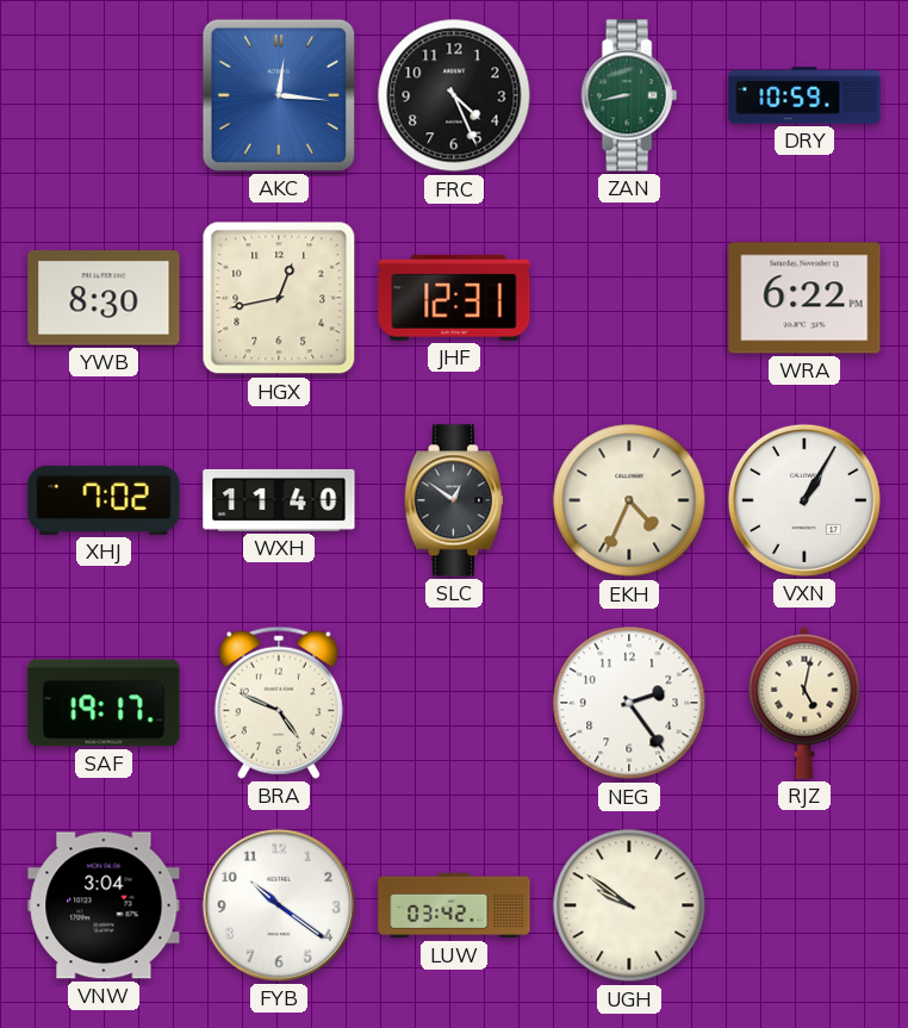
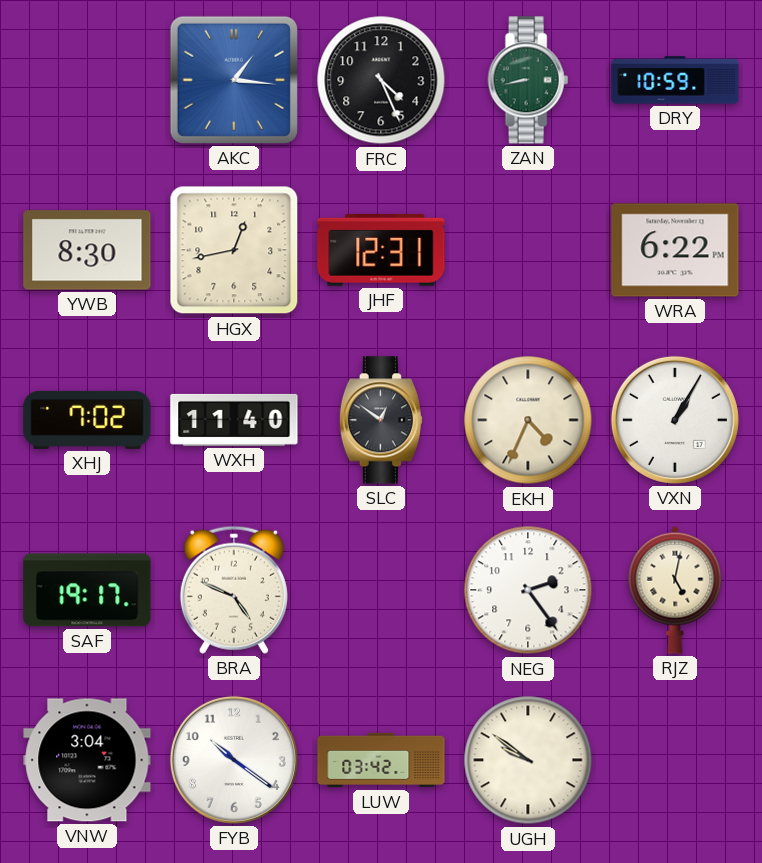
AKC: 12:16 -> 1:16
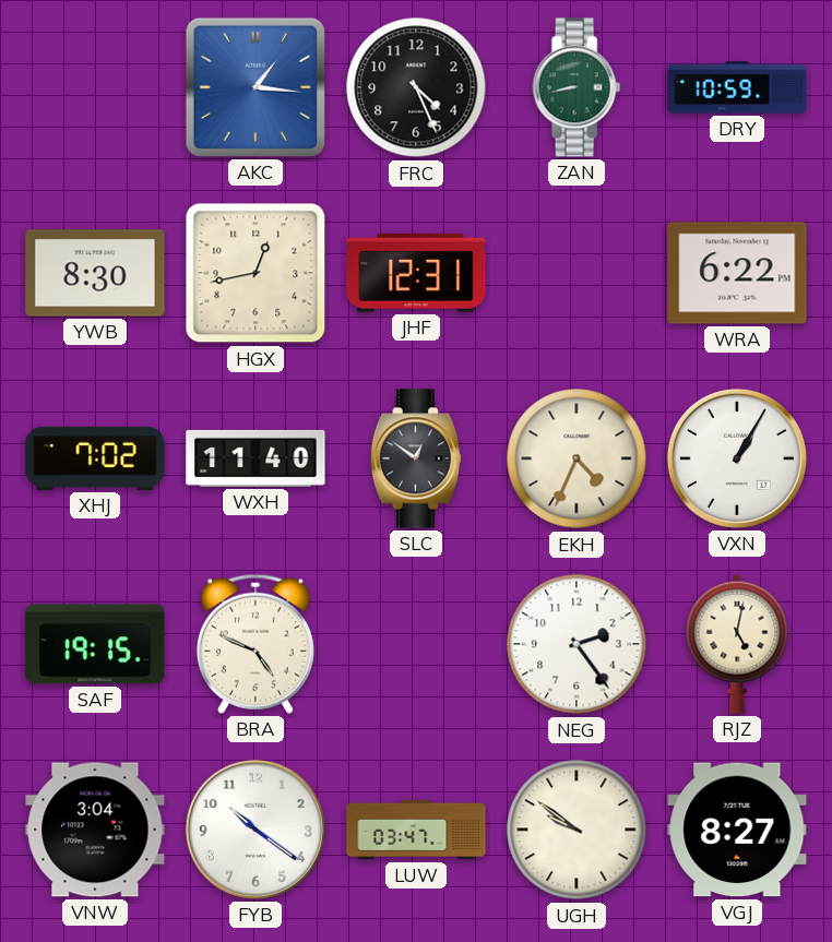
SAF: 19:17 -> 19:15
LUW: 03:42 -> 03:47
VGJ: none -> 8:27
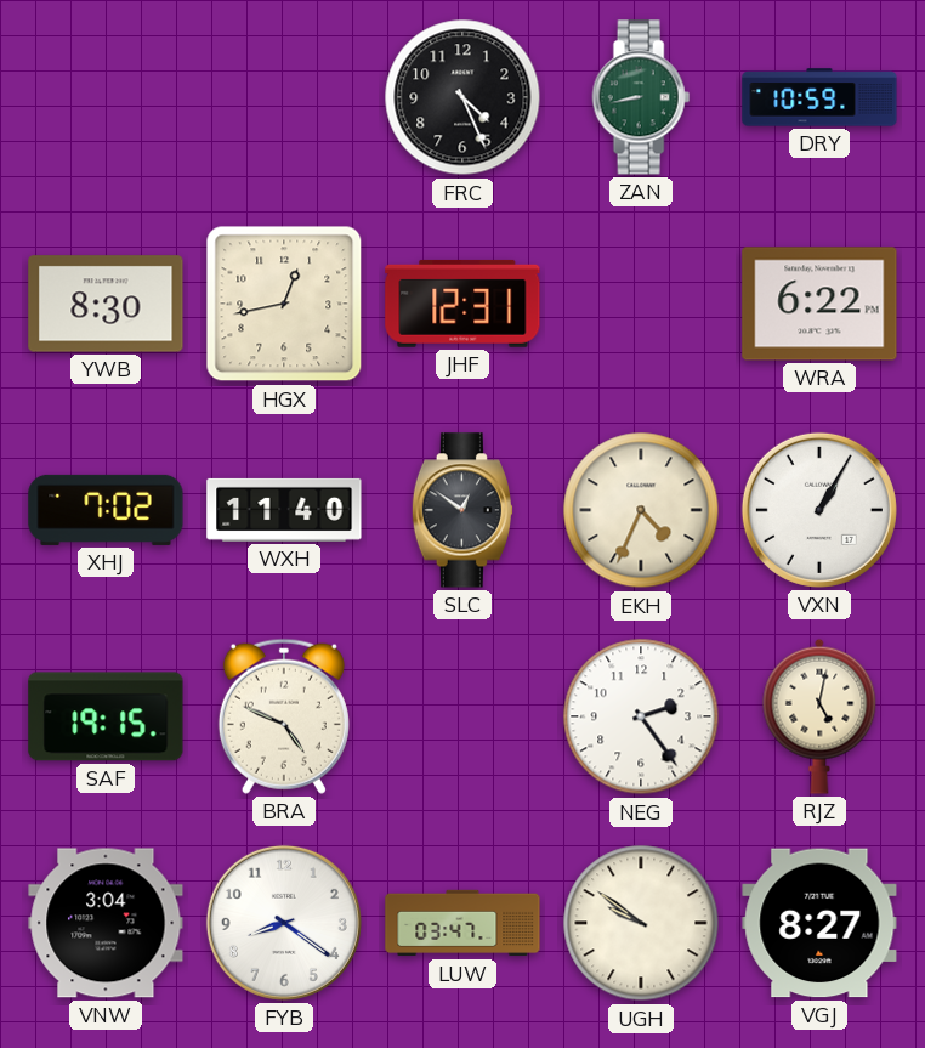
AKC: 1:16 -> none
FYB: 10:21 -> 8:21
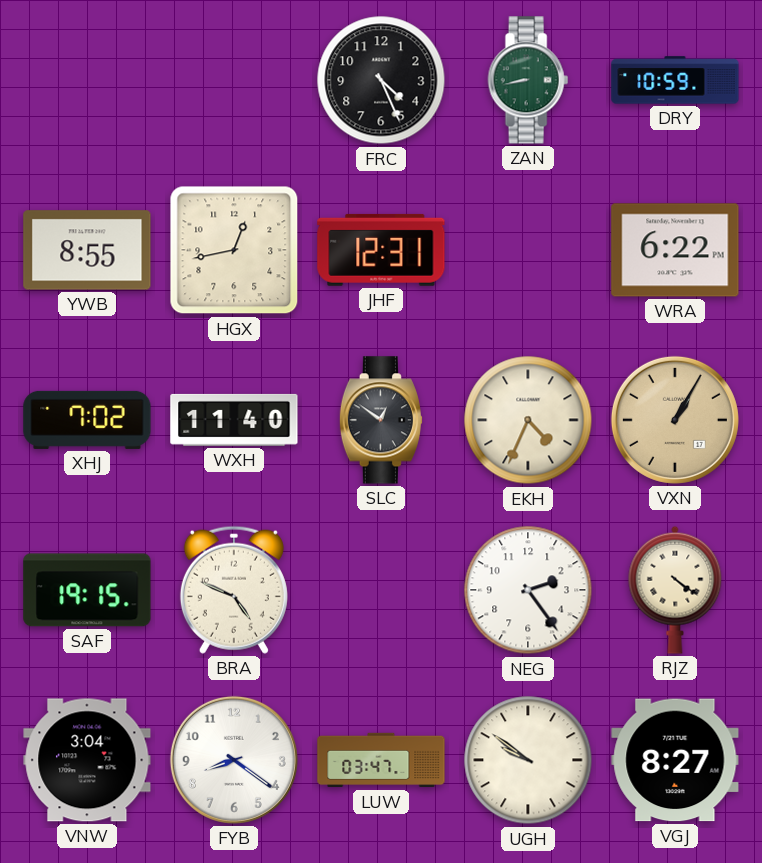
YWB: 8:30 -> 8:55
VXN dial: white -> champagne
RJZ: 5:02 -> 4:21
